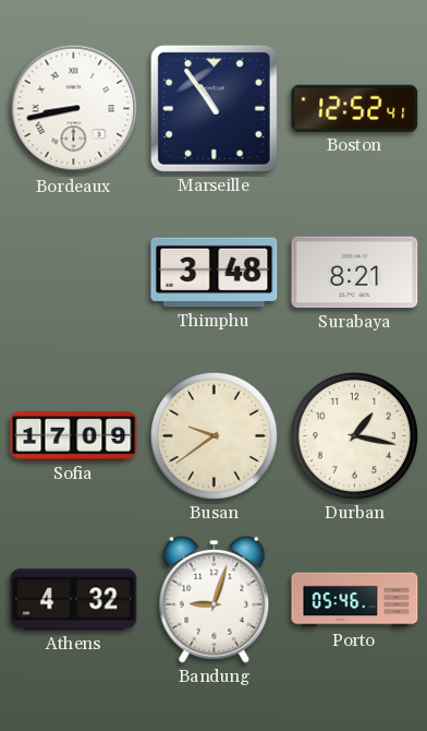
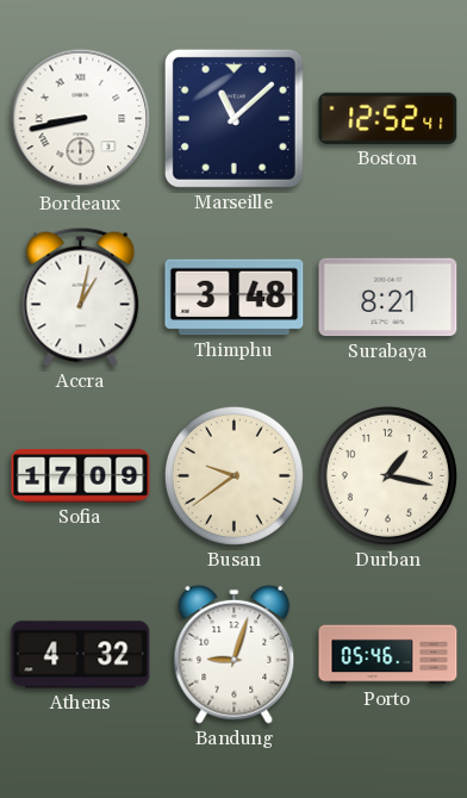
Marseille: 10:54 -> 11:08
Accra: none -> 1:02
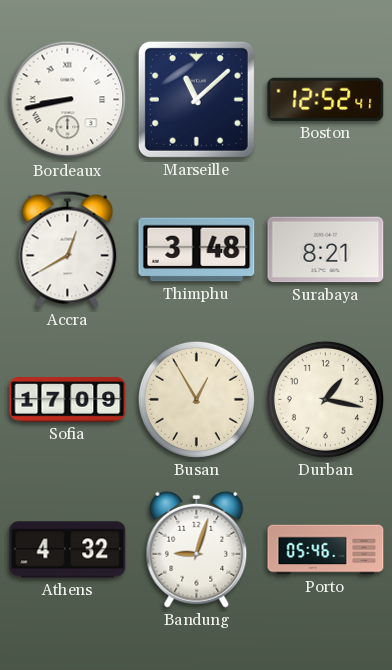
Accra: 1:02 -> 12:40
Busan: 9:39 -> 12:55
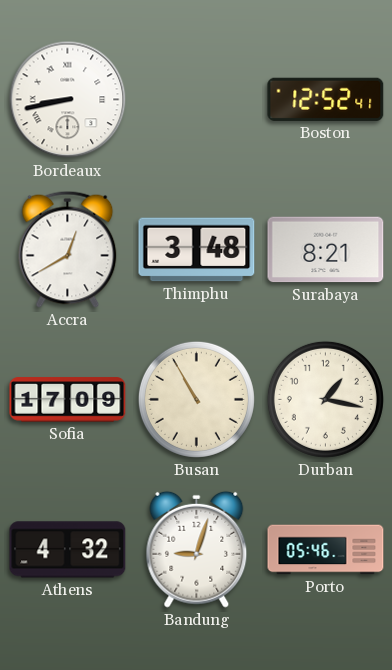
Marseille: 11:08 -> none
Busan: 12:55 -> 10:55
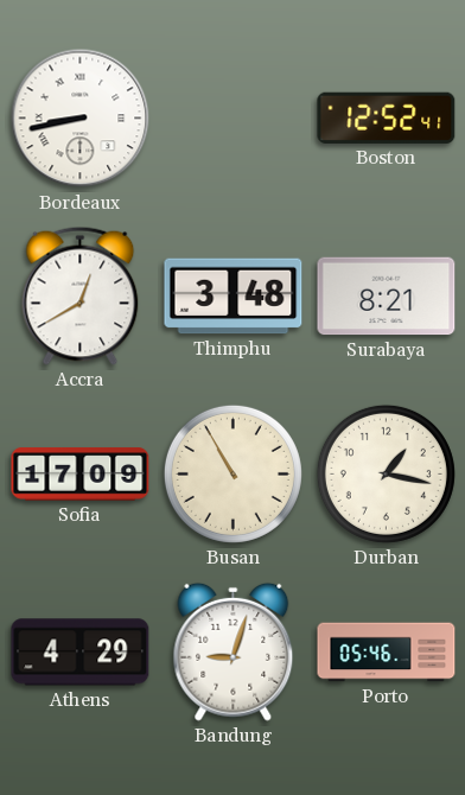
Athens: 4:32 -> 4:29
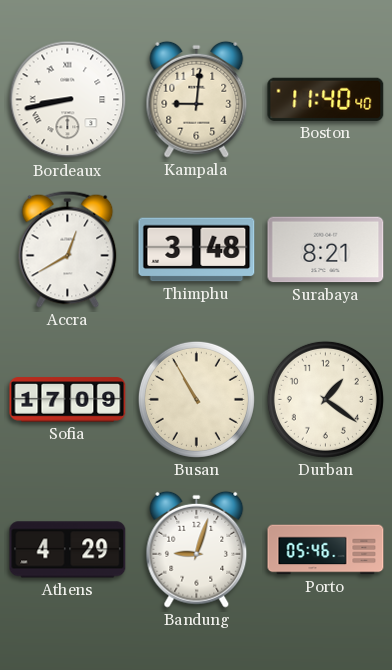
Kampala: none -> 9:01
Boston: 12:52 -> 11:40
Durban: 1:17 -> 1:21
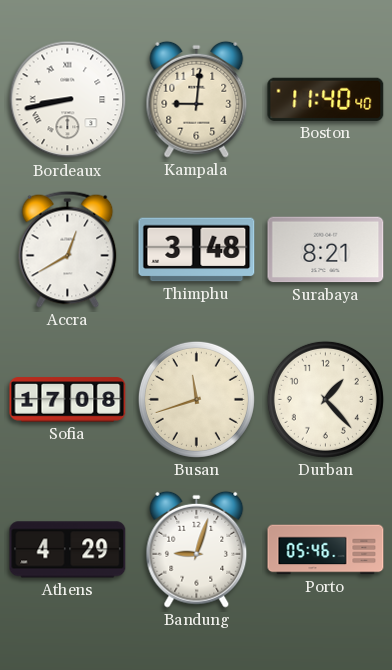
Sofia: 17:09 -> 17:08
Busan: 10:55 -> 11:42
Durban: 1:21 -> 1:23
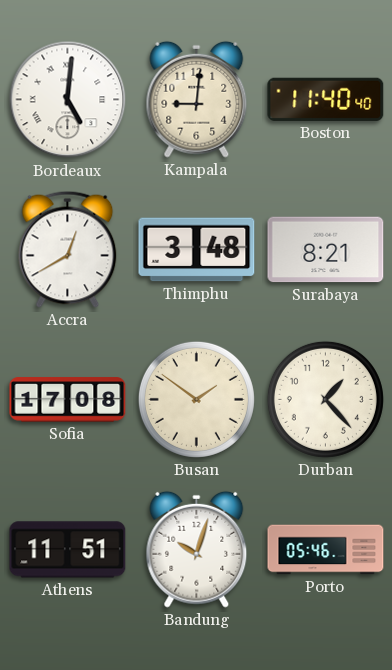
Bordeaux: 8:43 -> 5:01
Busan: 11:42 -> 1:51
Athens: 4:29 -> 11:51
Bandung: 9:03 -> 10:03
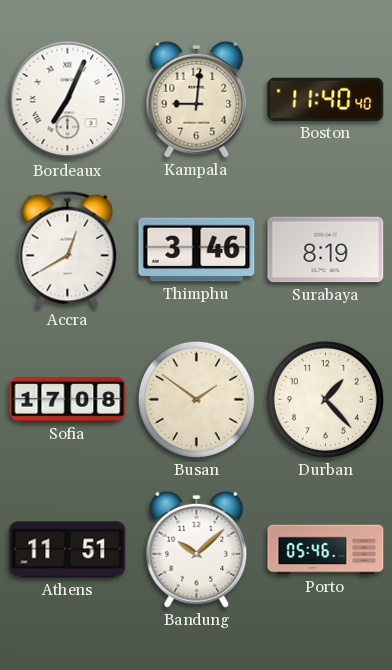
Bordeaux: 5:01 -> 7:04
Thimphu: 3:48 -> 3:46
Surabaya: 8:21 -> 8:19
Bandung: 10:03 -> 10:08
